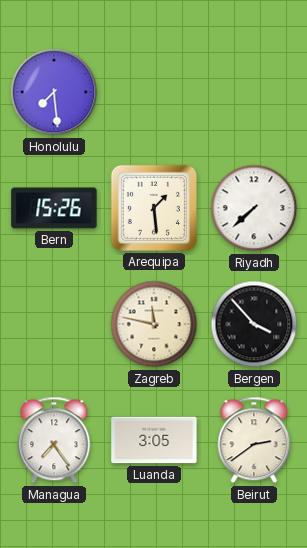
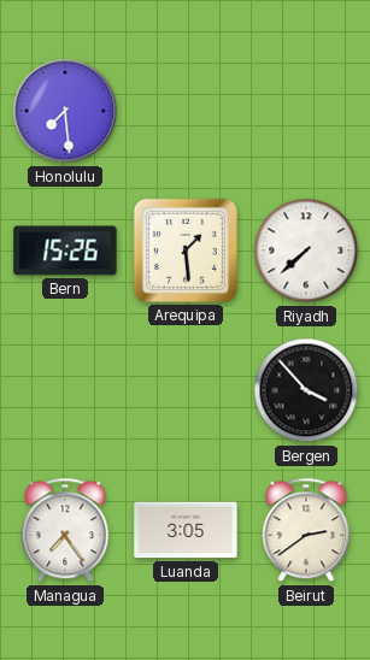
Zagreb: 11:47 -> none
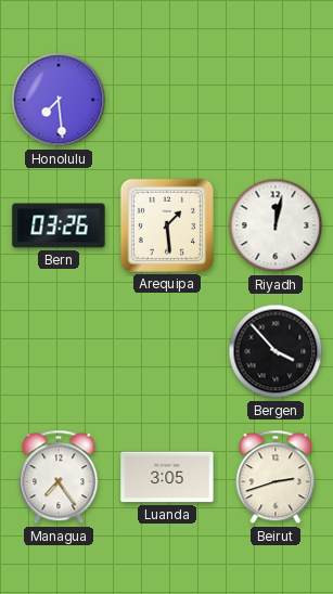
Bern: 15:26 -> 03:26
Riyadh: 7:38 -> 12:02
Beirut: 2:39 -> 2:42
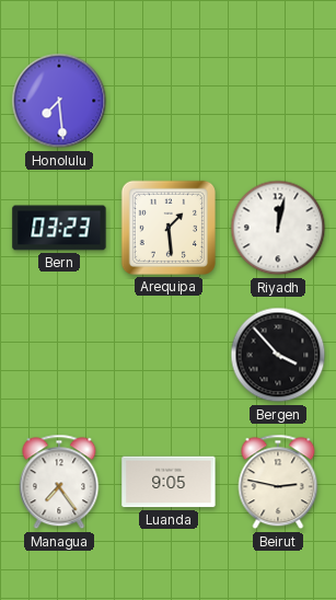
Bern: 03:26 -> 03:23
Luanda: 3:05 -> 9:05
Beirut: 2:42 -> 2:47
